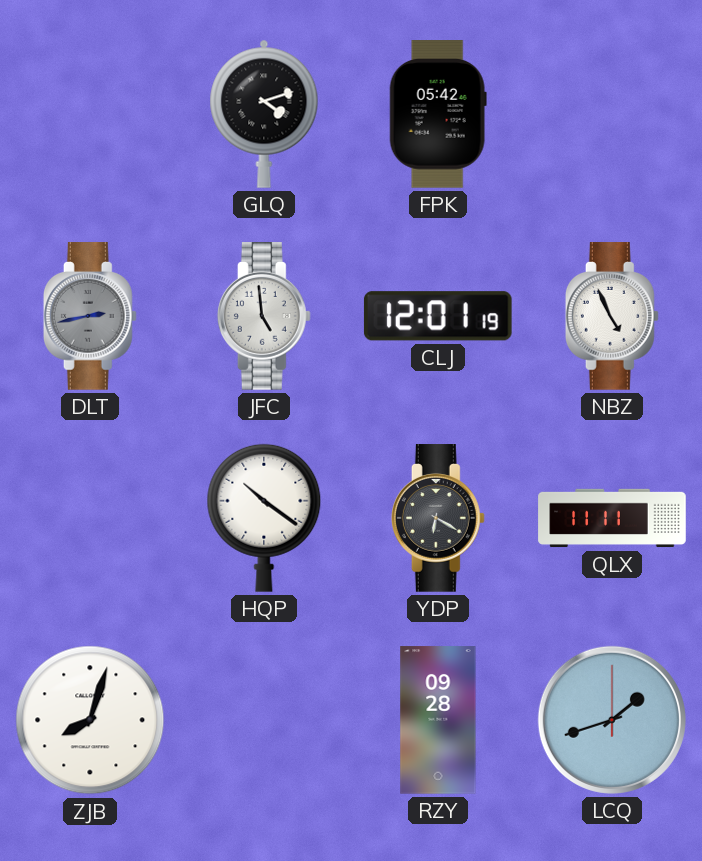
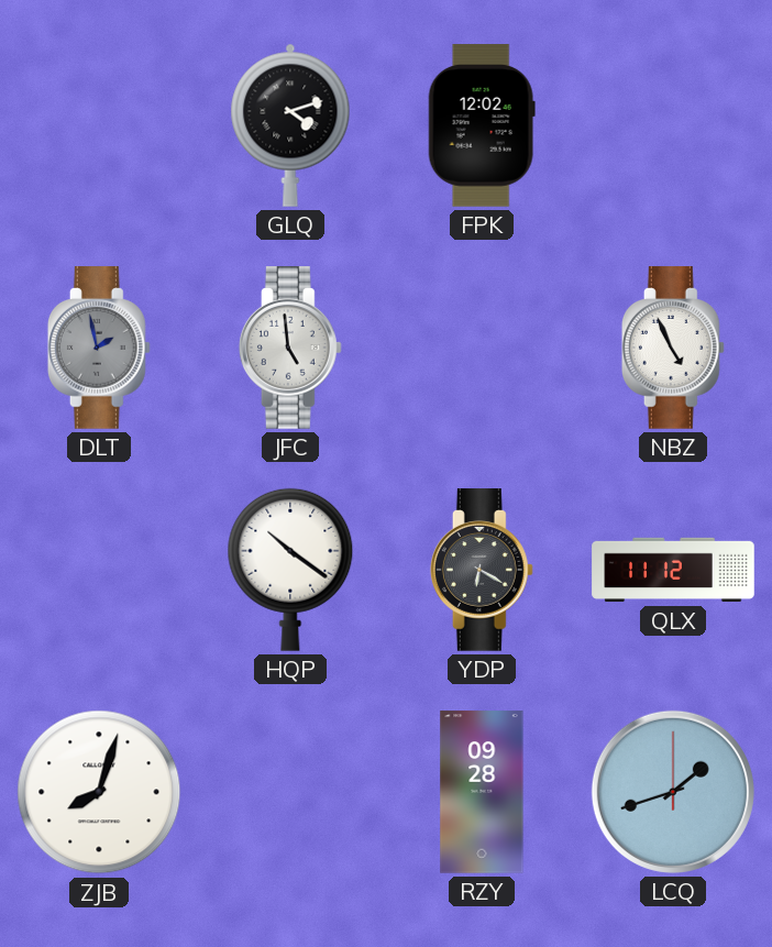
FPK: 05:42 -> 12:02
DLT: 2:43 -> 1:58
CLJ: 12:01 -> none
QLX: 11:11 -> 11:12
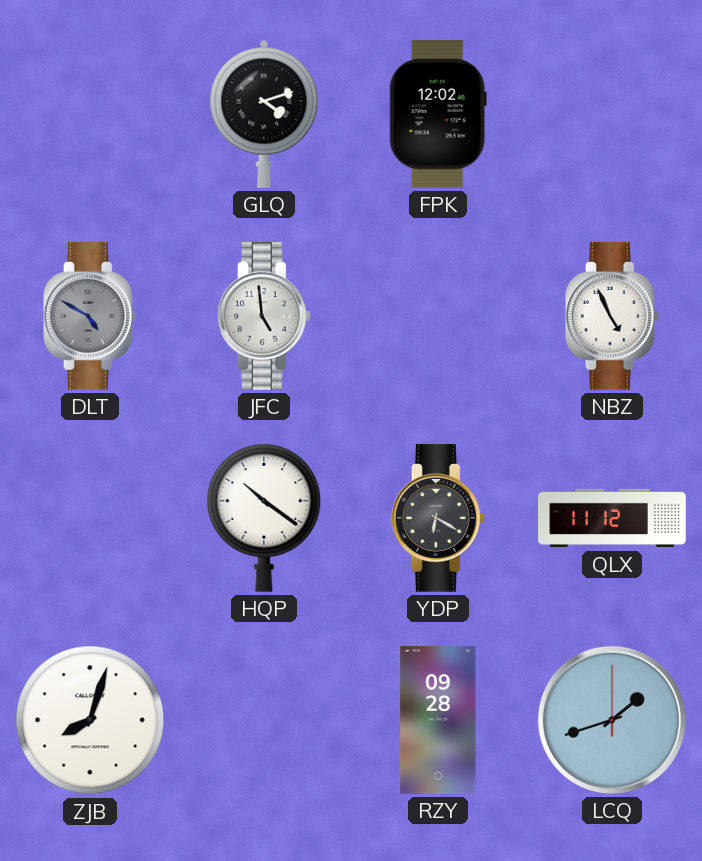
DLT: 1:58 -> 4:50
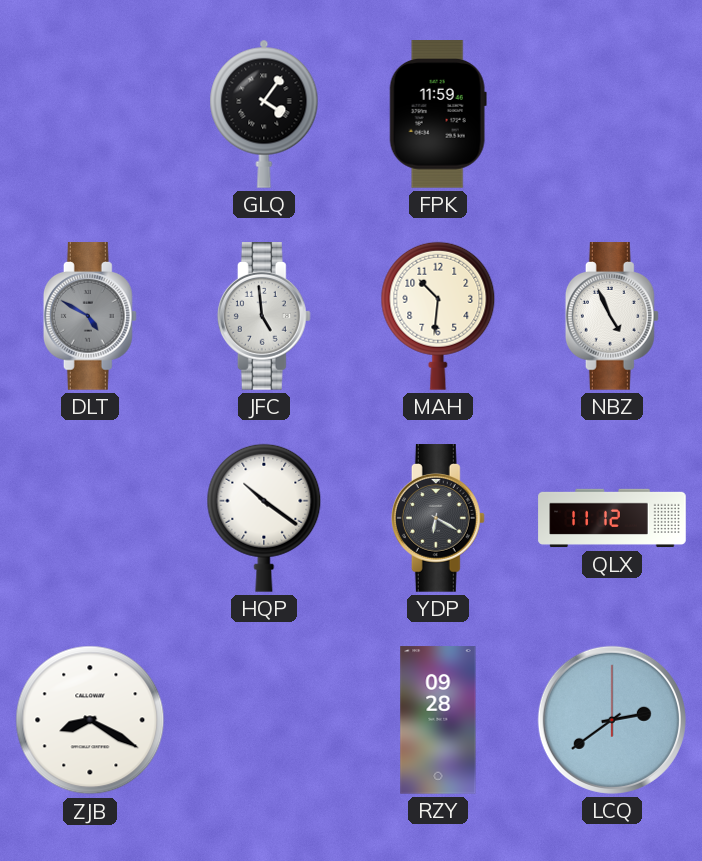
GLQ: 4:12 -> 4:06
FPK: 12:02 -> 11:59
MAH: none -> 10:31
ZJB: 8:03 -> 8:20
LCQ: 1:42 -> 2:39
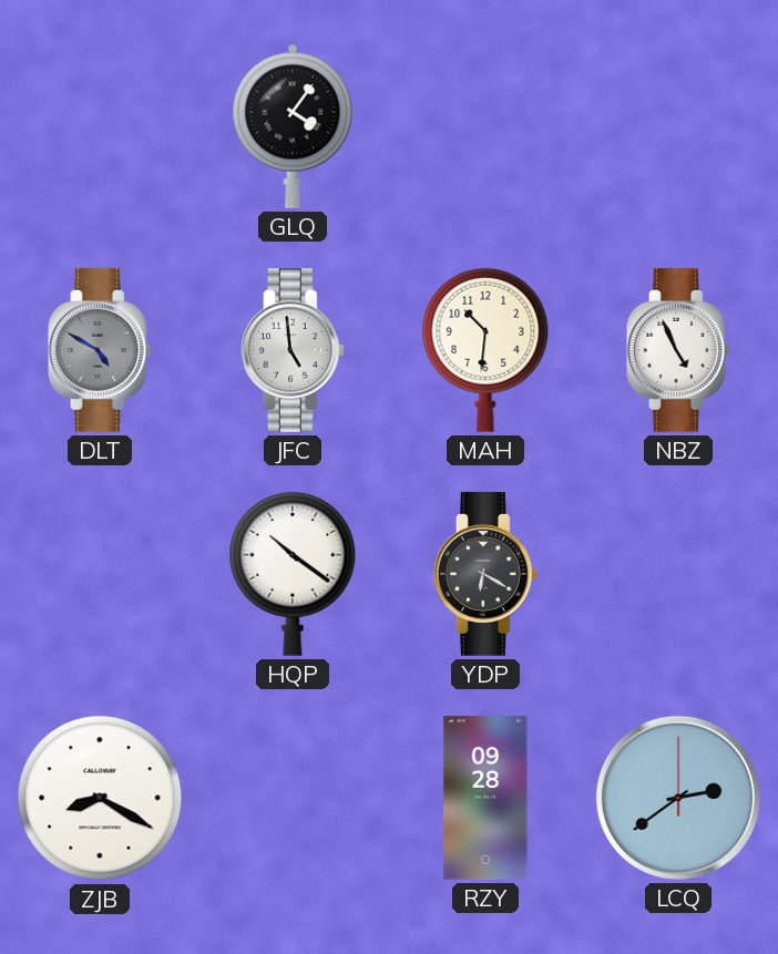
FPK: 11:59 -> none
QLX: 11:12 -> none
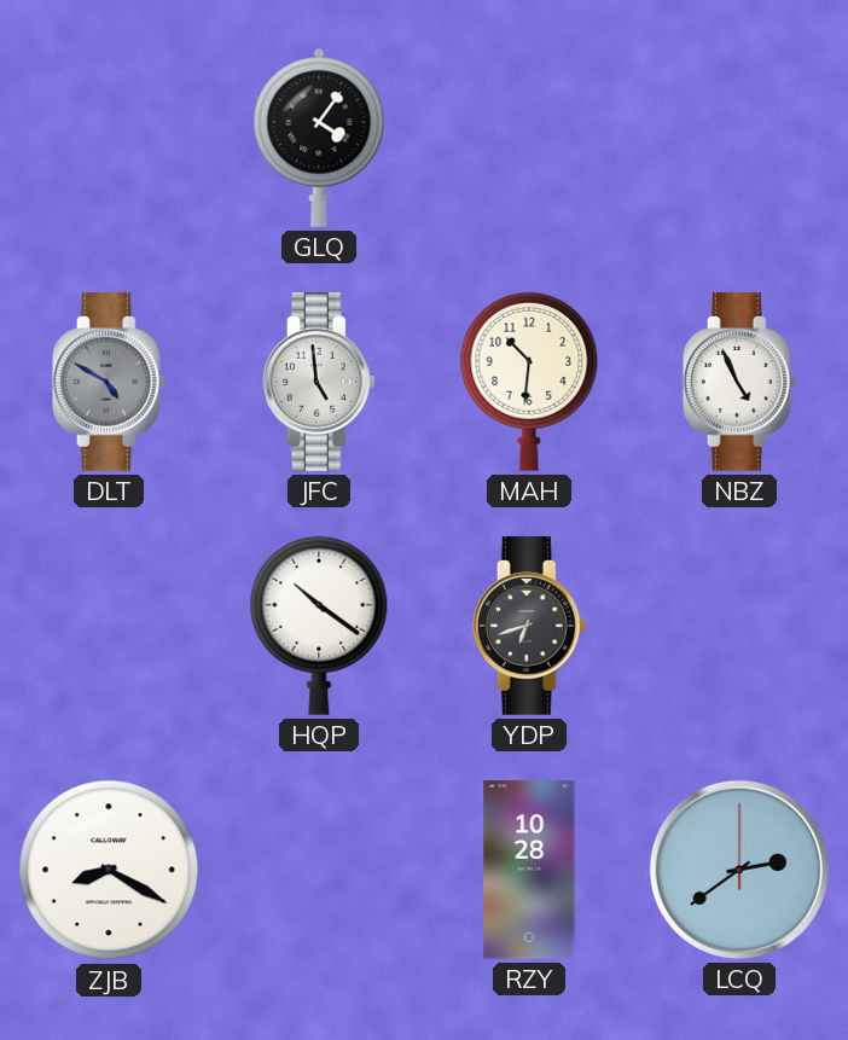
YDP: 6:20 -> 6:42
RZY: 09:28 -> 10:28
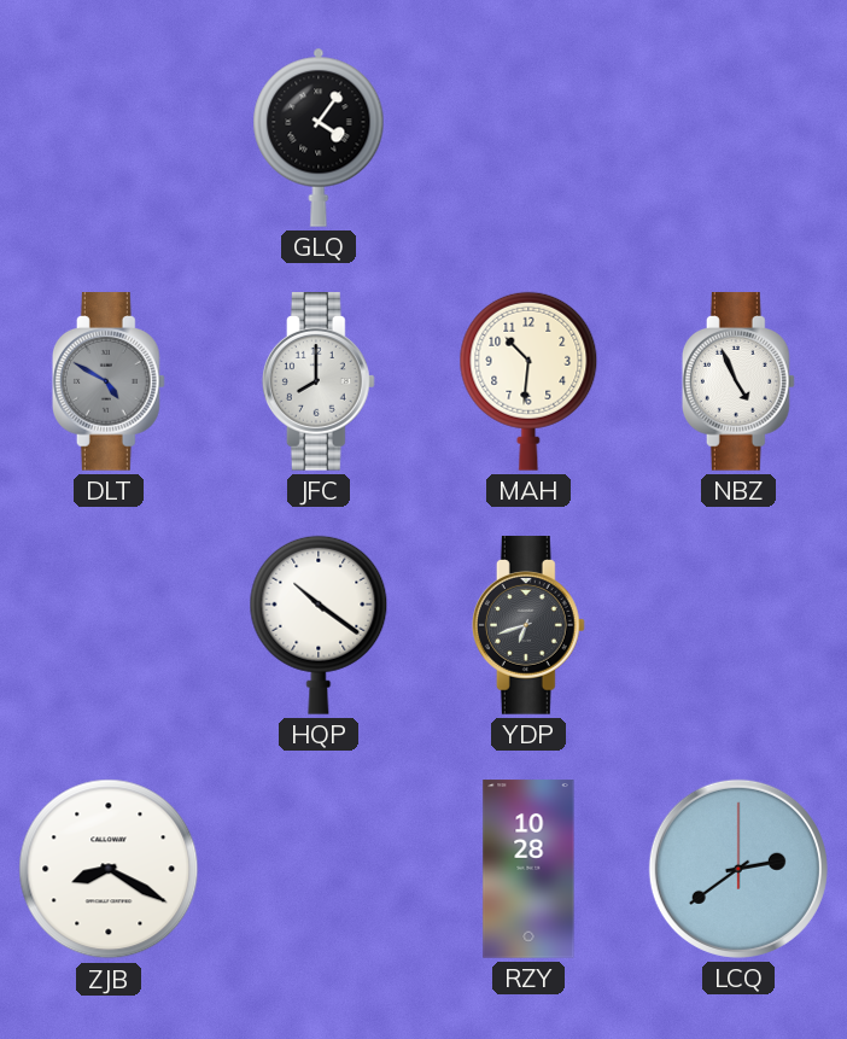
JFC: 4:59 -> 8:00
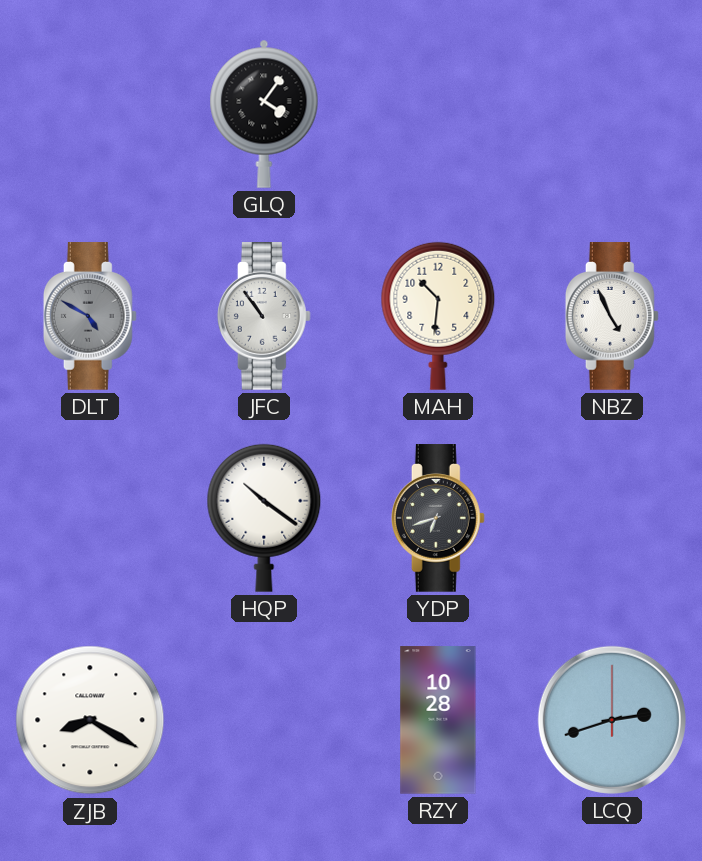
JFC: 8:00 -> 10:54
LCQ: 2:39 -> 2:42
